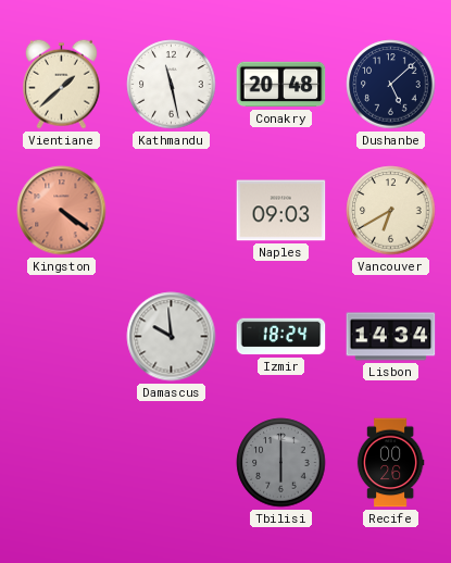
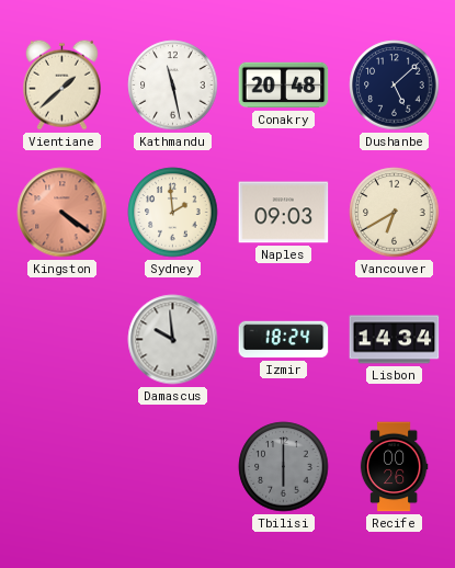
Sydney: none -> 1:59
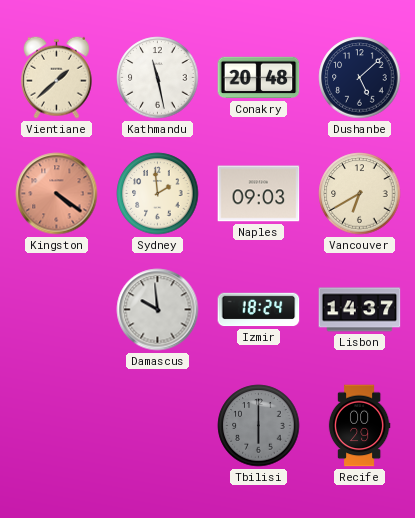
Lisbon: 14:34 -> 14:37
Recife: 00:26 -> 00:29
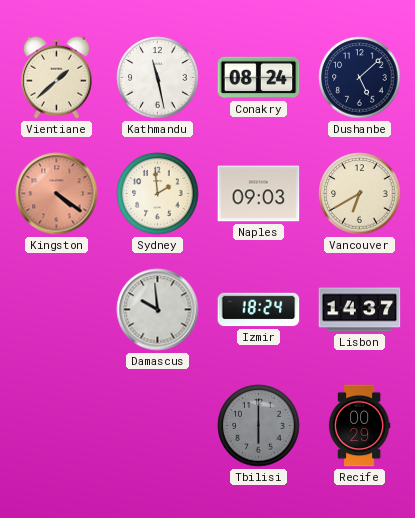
Conakry: 20:48 -> 08:24
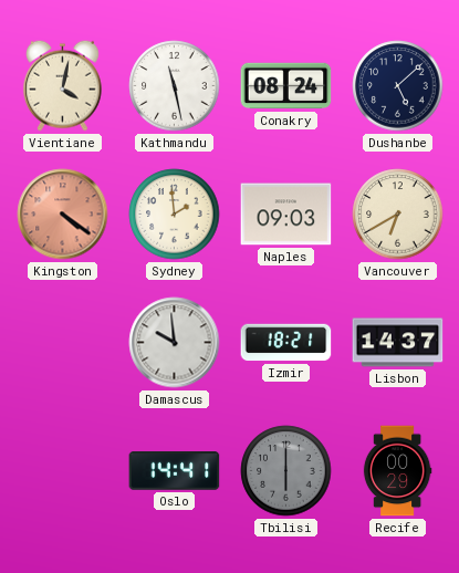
Vientiane: 1:38 -> 4:02
Izmir: 18:24 -> 18:21
Oslo: none -> 14:41
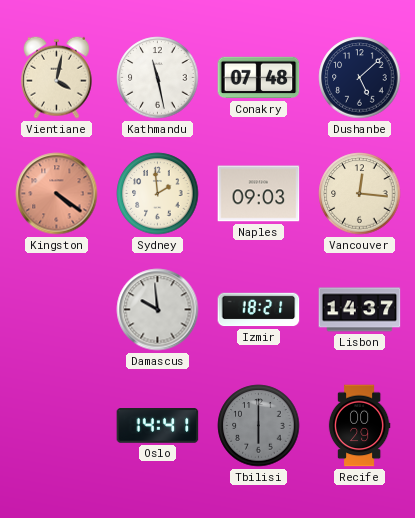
Conakry: 08:24 -> 07:48
Vancouver: 6:40 -> 12:16
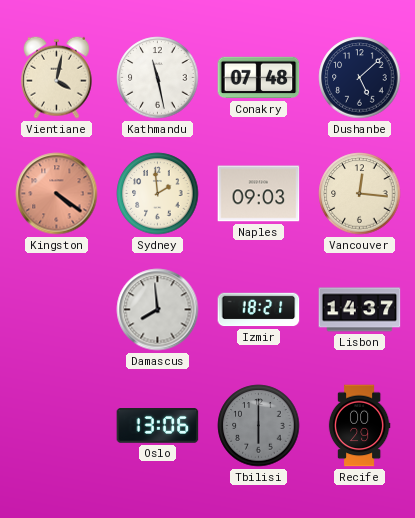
Damascus: 9:59 -> 7:59
Oslo: 14:41 -> 13:06
